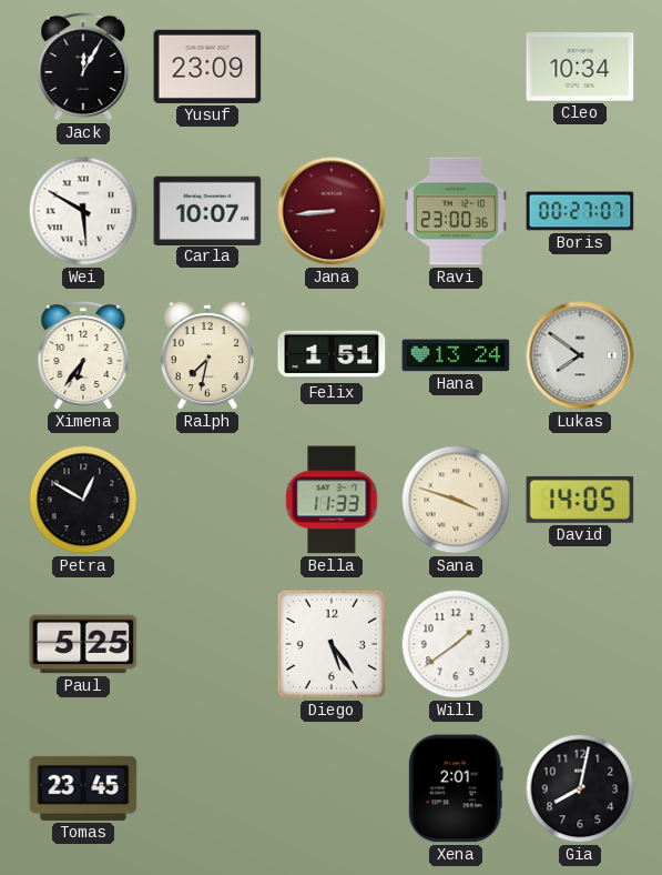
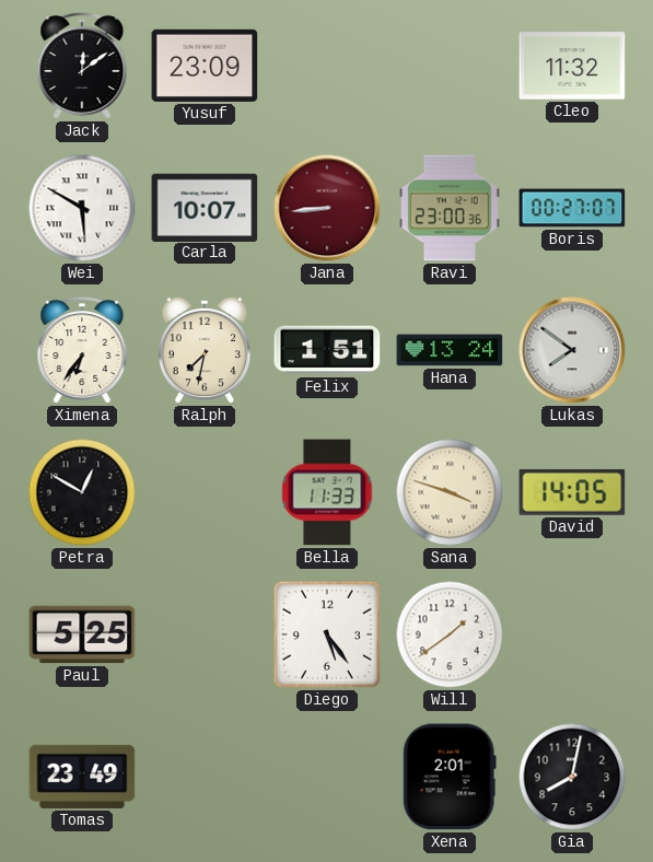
Jack: 12:05 -> 12:09
Cleo: 10:34 -> 11:32
Tomas: 23:45 -> 23:49
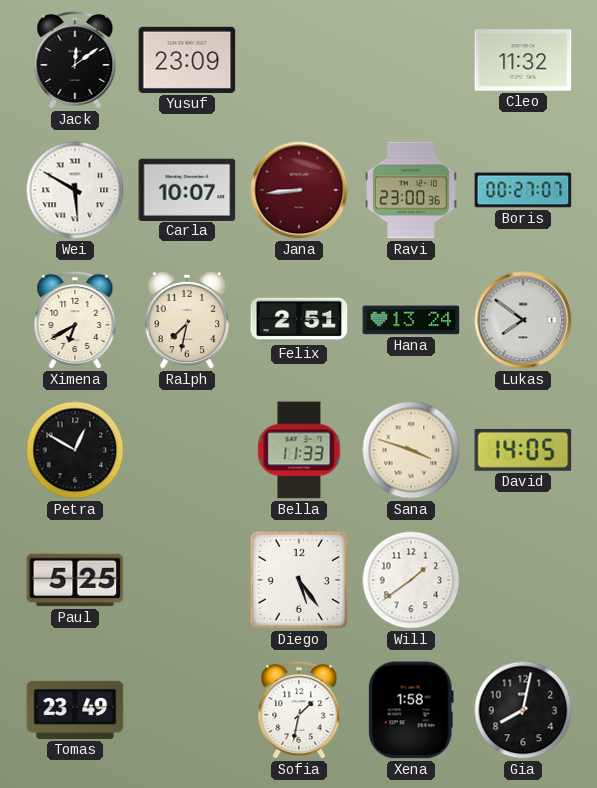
Ximena: 6:36 -> 6:40
Felix: 1:51 -> 2:51
Sofia: none -> 1:32
Xena: 2:01 -> 1:58
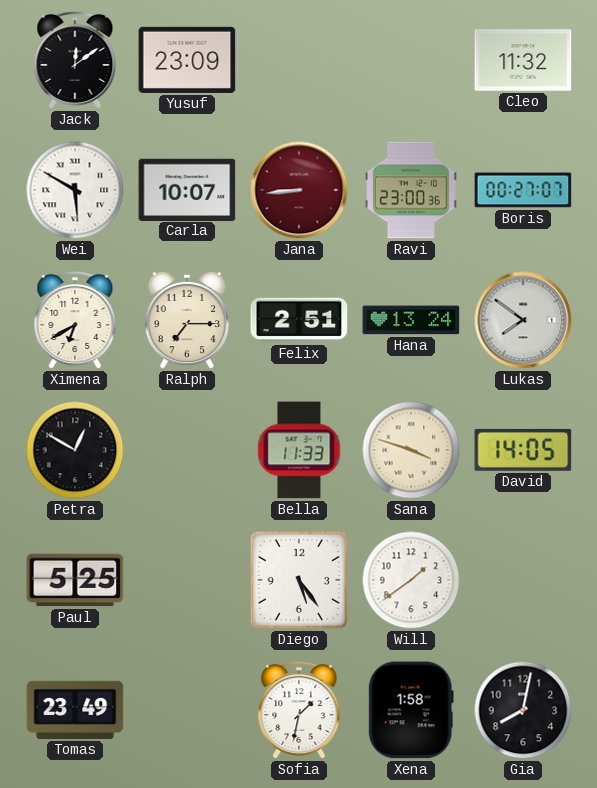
Ralph: 7:32 -> 7:15
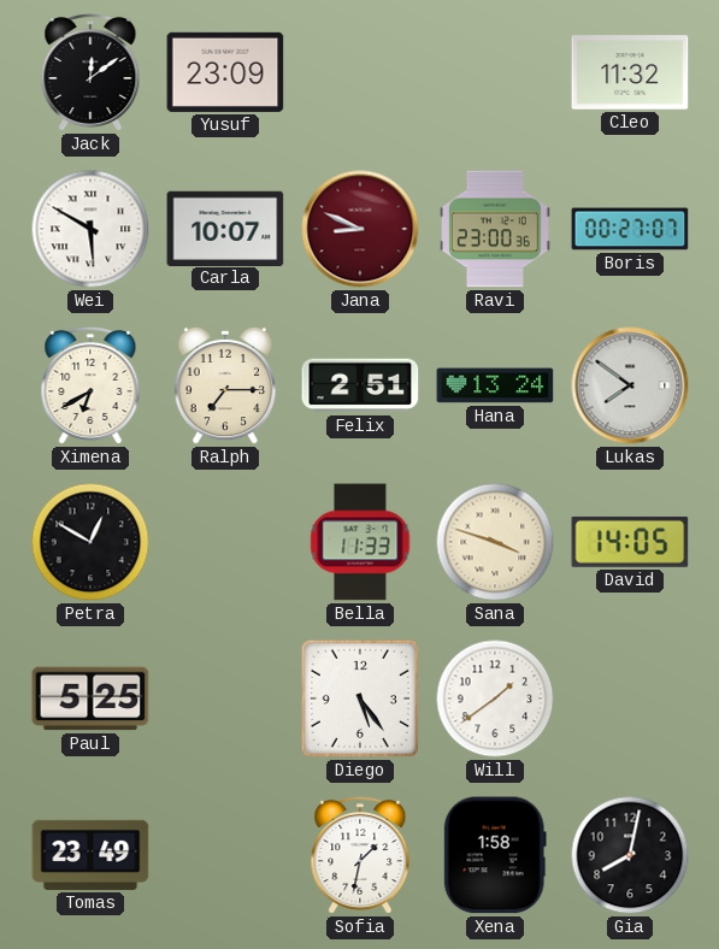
Jana: 8:44 -> 8:49
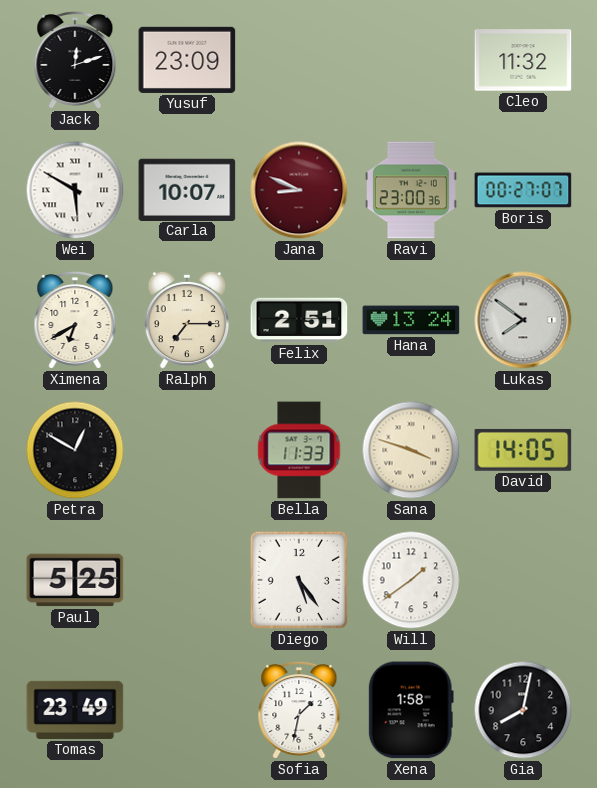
Jack: 12:09 -> 12:12
